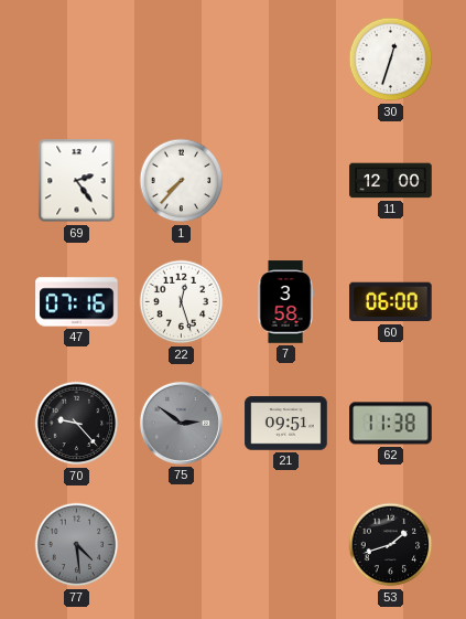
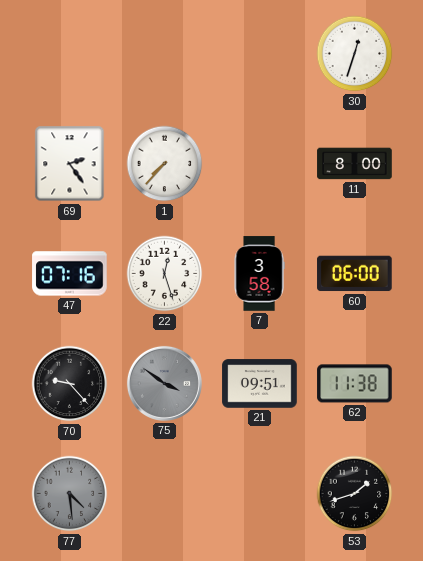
11: 12:00 -> 8:00
75: 2:51 -> 3:51
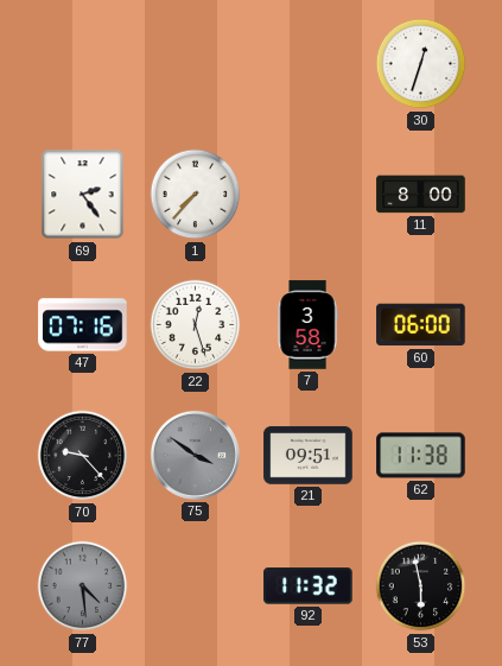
92: none -> 11:32
53: 1:42 -> 5:58
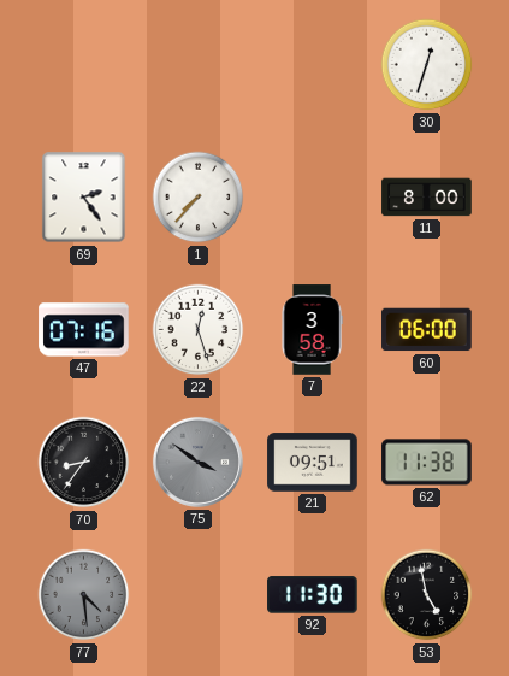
70: 9:23 -> 8:36
92: 11:32 -> 11:30
53: 5:58 -> 4:58
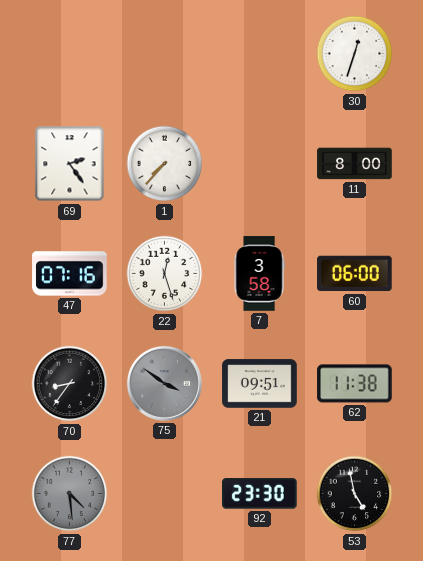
92: 11:30 -> 23:30
